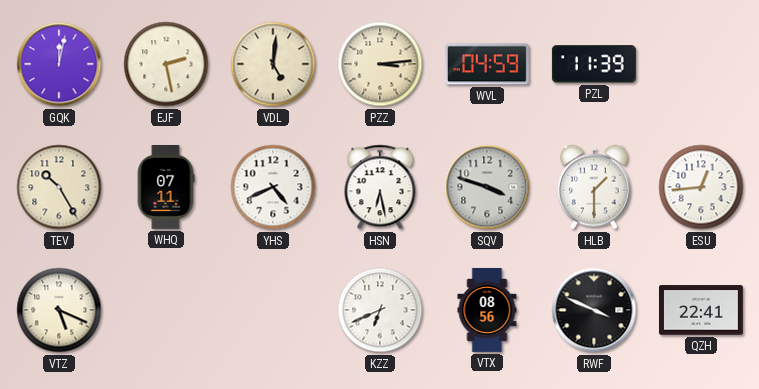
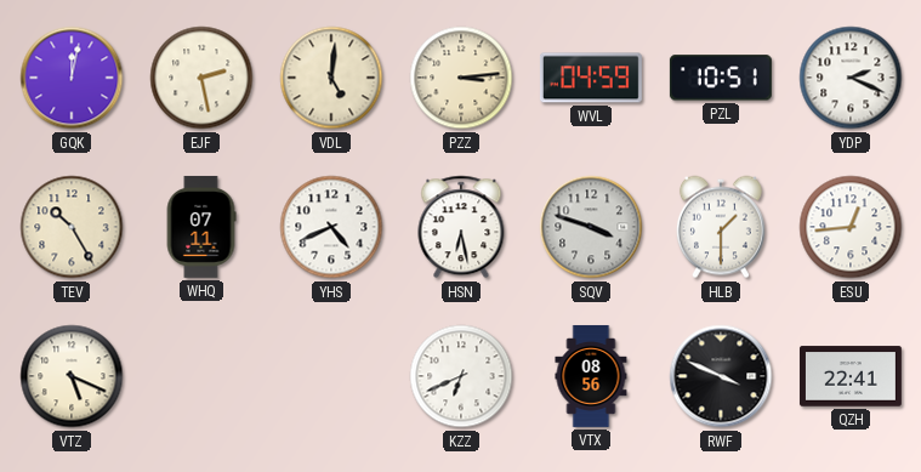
PZL: 11:39 -> 10:51
YDP: none -> 2:19
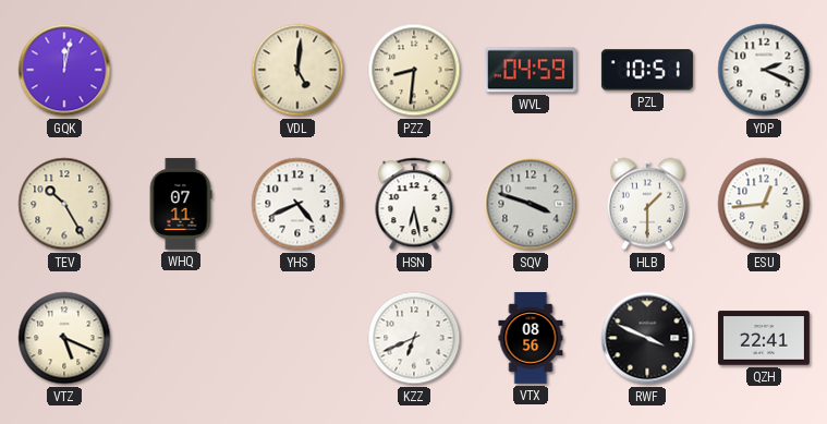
EJF: 2:28 -> none
PZZ: 3:14 -> 8:31
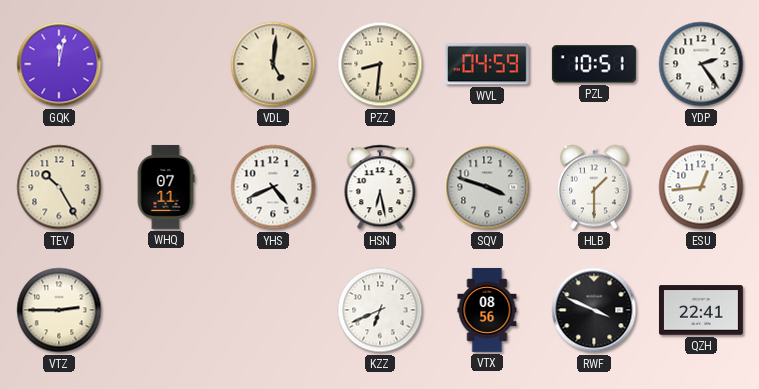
YDP: 2:19 -> 2:24
VTZ: 5:19 -> 2:45
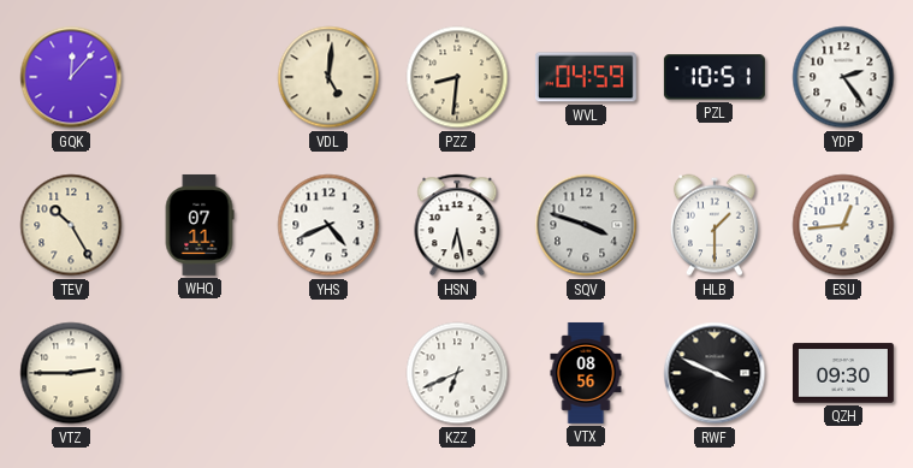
GQK: 12:02 -> 12:07
QZH: 22:41 -> 09:30
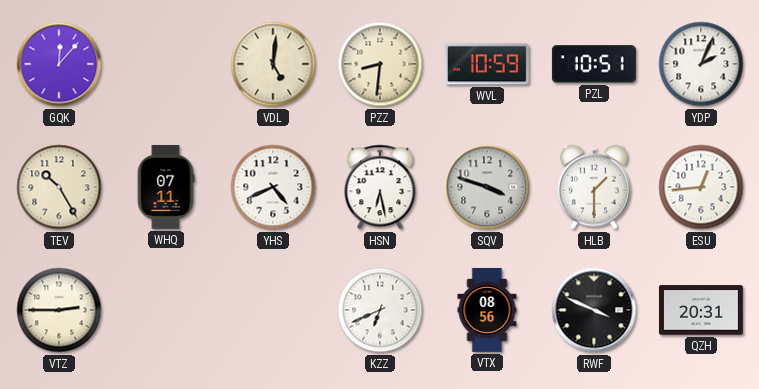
WVL: 04:59 -> 10:59
YDP: 2:24 -> 2:04
QZH: 09:30 -> 20:31
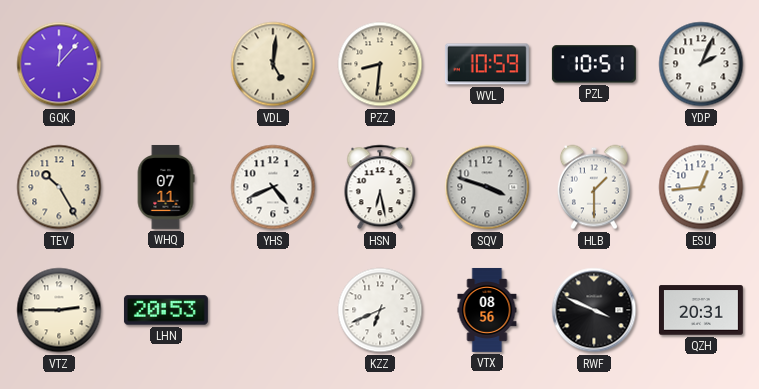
LHN: none -> 20:53
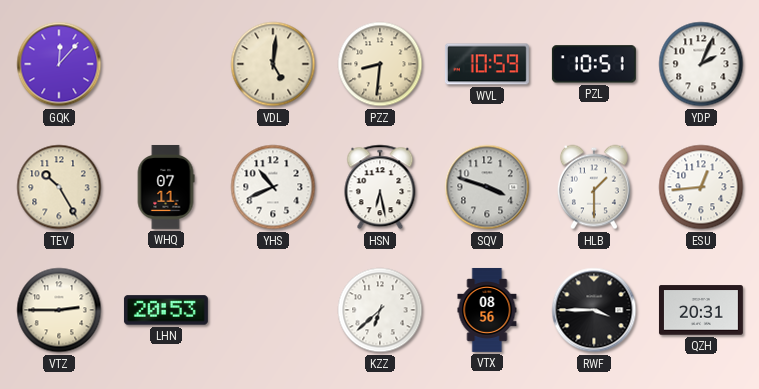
YHS: 4:41 -> 10:41
KZZ: 6:41 -> 6:38
RWF: 3:49 -> 3:45
